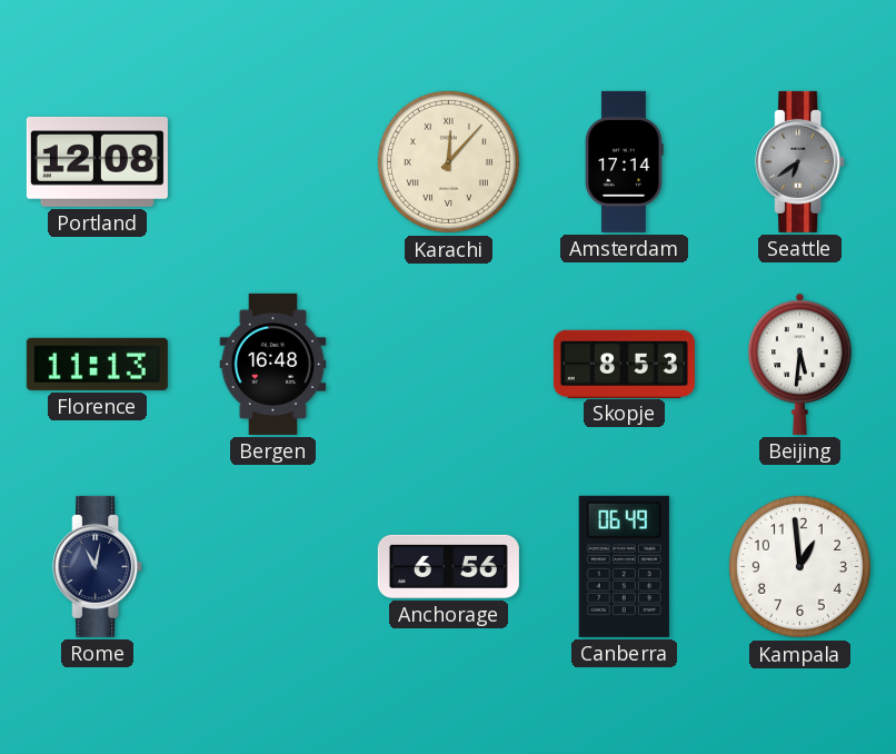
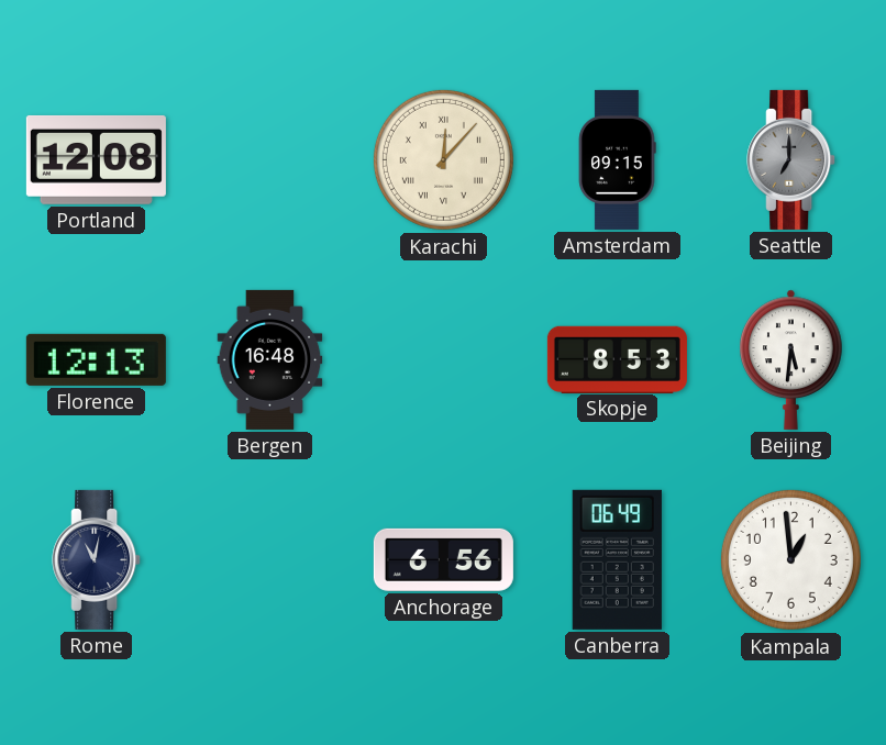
Amsterdam: 17:14 -> 09:15
Seattle: 6:39 -> 7:00
Florence: 11:13 -> 12:13
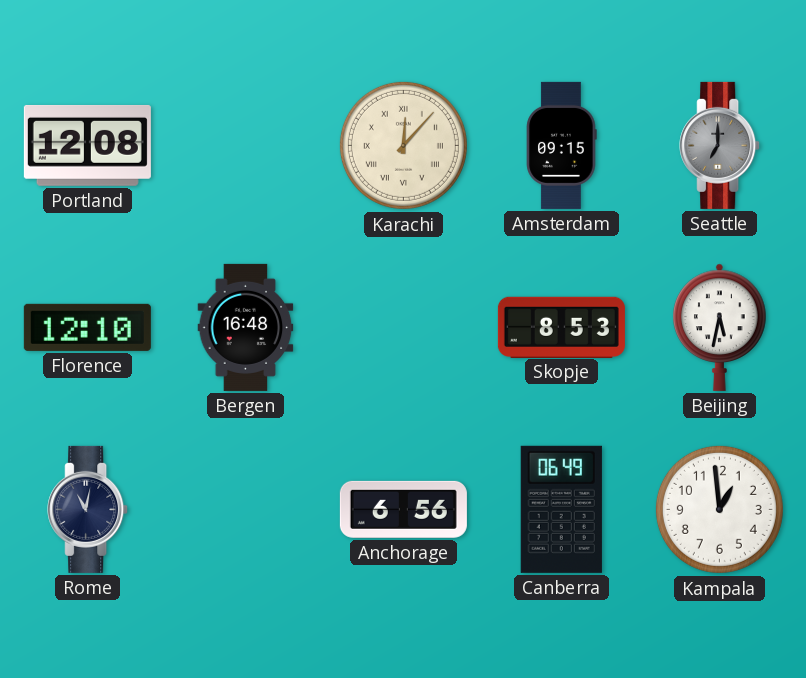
Florence: 12:13 -> 12:10
Beijing: 5:31 -> 5:32
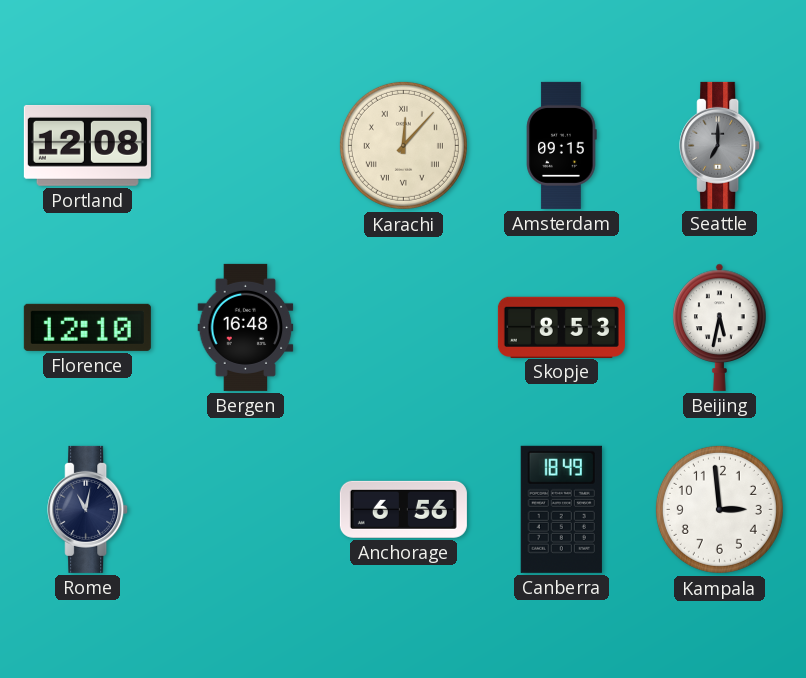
Canberra: 06:49 -> 18:49
Kampala: 12:59 -> 2:59
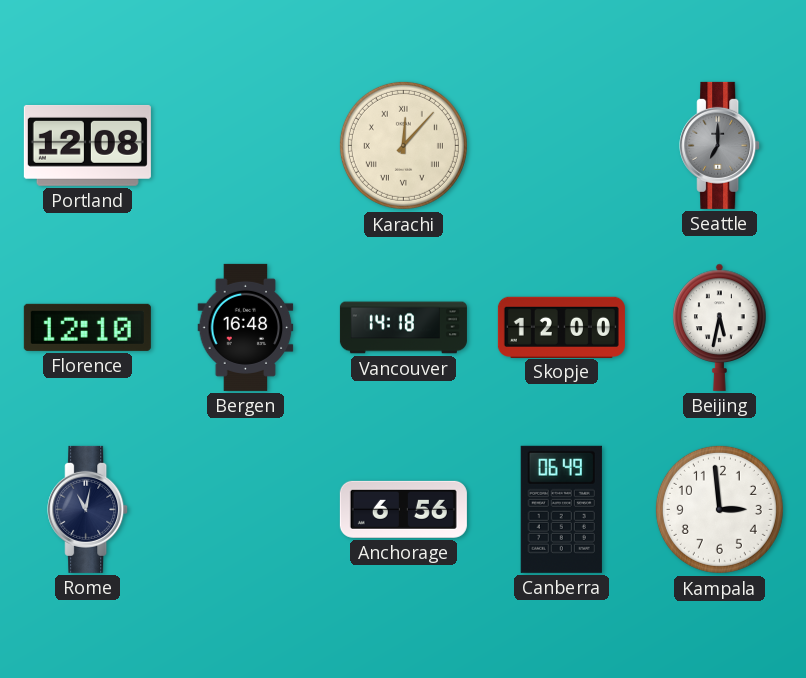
Amsterdam: 09:15 -> none
Vancouver: none -> 14:18
Skopje: 8:53 -> 12:00
Canberra: 18:49 -> 06:49
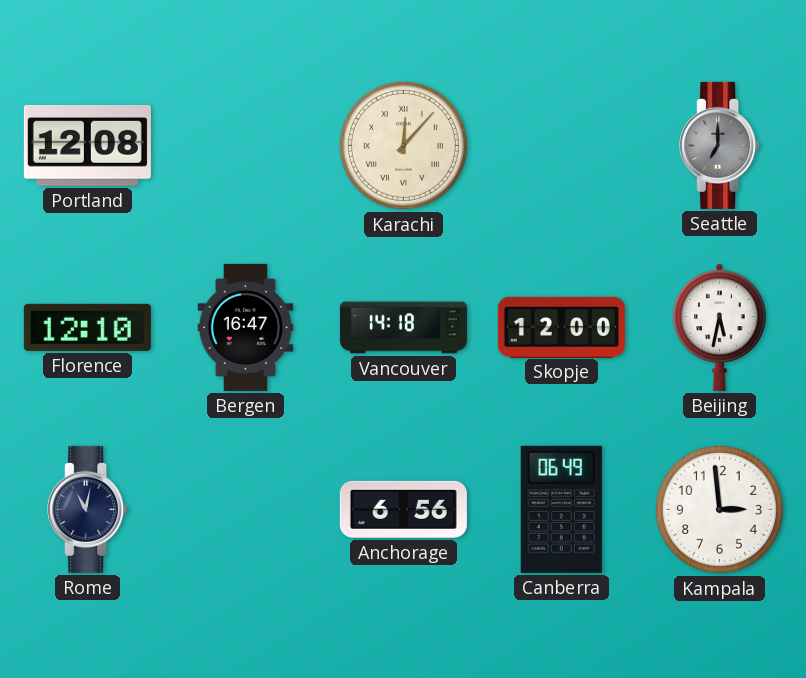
Bergen: 16:48 -> 16:47
